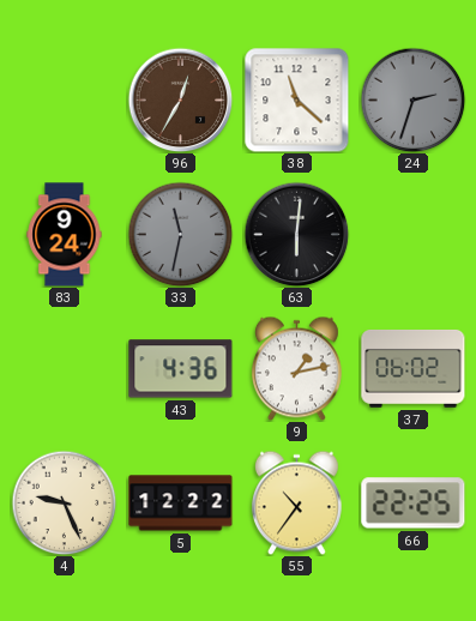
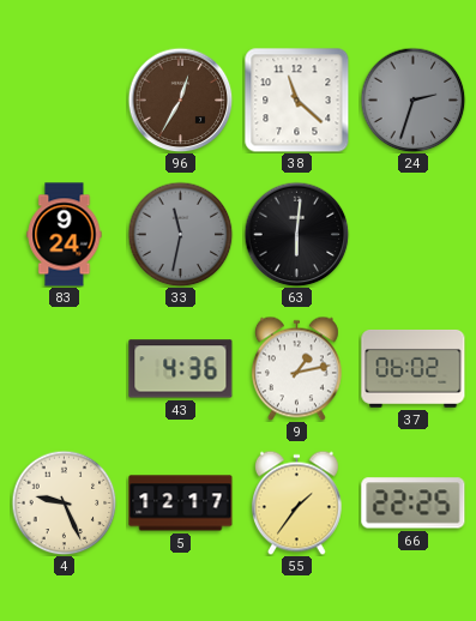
5: 12:22 -> 12:17
55: 10:36 -> 1:36
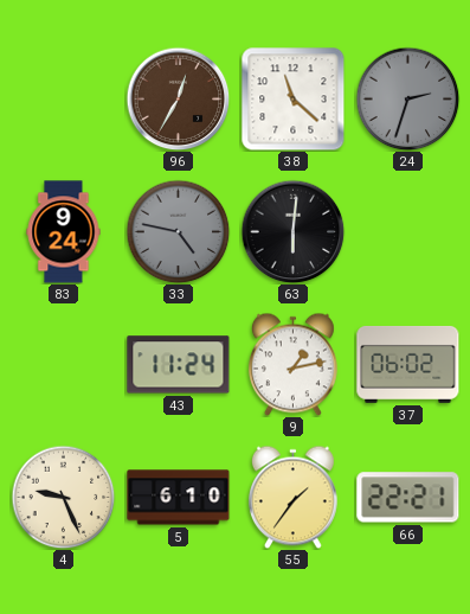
33: 11:32 -> 4:47
43: 4:36 -> 11:24
5: 12:17 -> 6:10
66: 22:25 -> 22:21
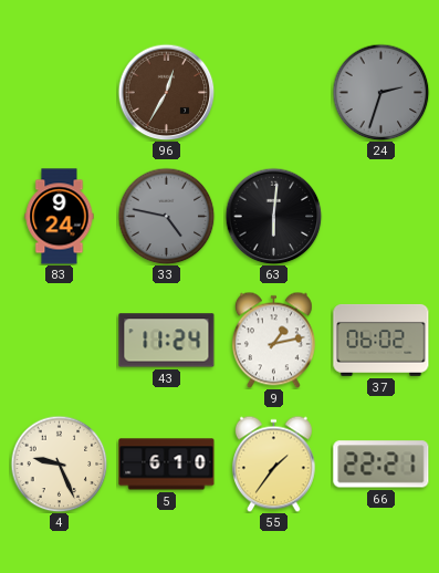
38: 11:22 -> none
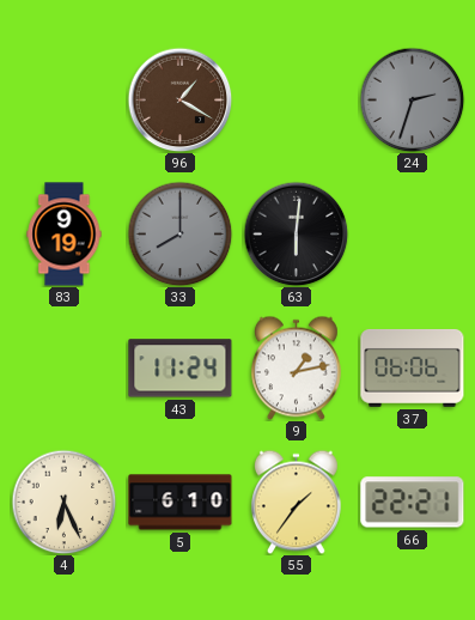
96: 12:35 -> 1:20
83: 9:24 -> 9:19
33: 4:47 -> 8:00
37: 06:02 -> 06:06
4: 9:26 -> 6:26
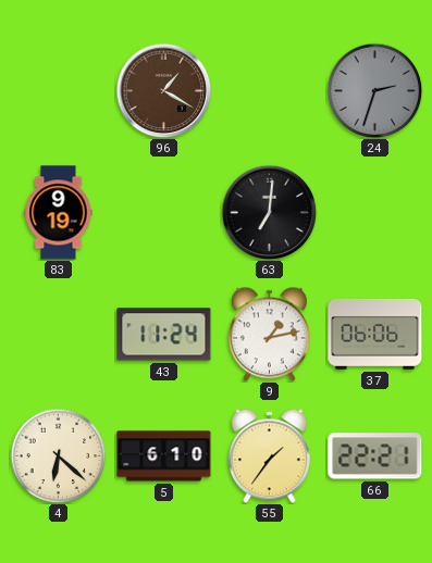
33: 8:00 -> none
63: 6:01 -> 7:01
4: 6:26 -> 6:22
